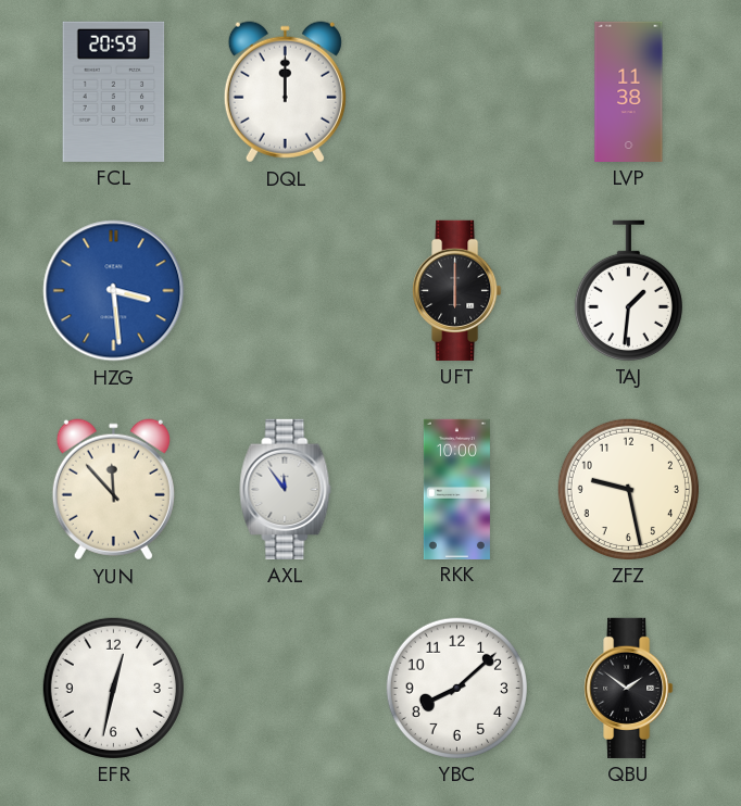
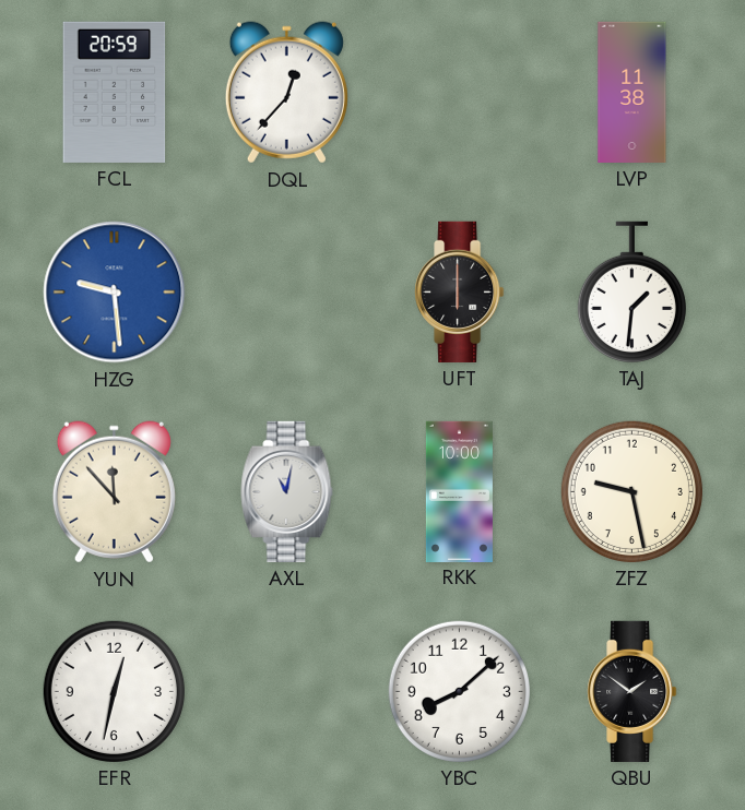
DQL: 12:00 -> 12:37
HZG: 3:29 -> 9:29
AXL: 11:54 -> 11:02
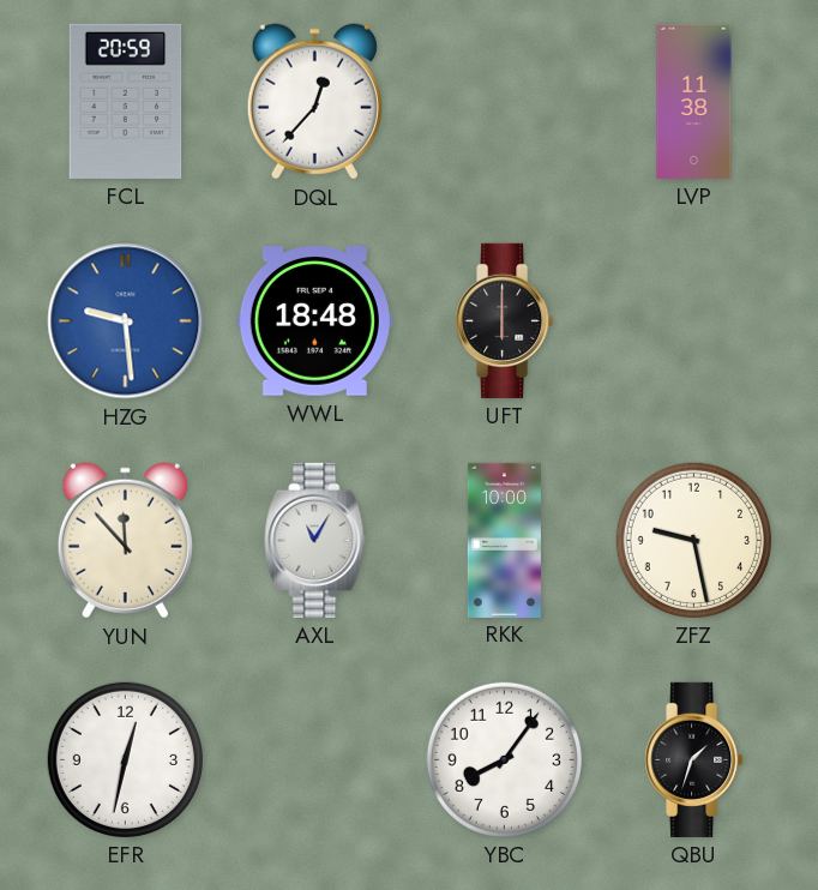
WWL: none -> 18:48
TAJ: 1:31 -> none
AXL: 11:02 -> 11:05
YBC: 8:08 -> 8:06
QBU: 1:51 -> 1:33
